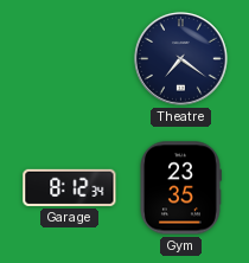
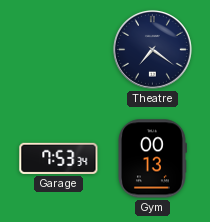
Garage: 8:12 -> 7:53
Gym: 23:35 -> 00:13
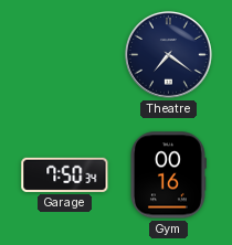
Garage: 7:53 -> 7:50
Gym: 00:13 -> 00:16
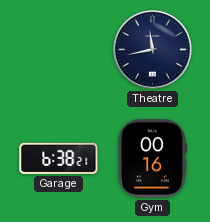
Theatre: 7:21 -> 11:43
Garage: 7:50 -> 6:38
